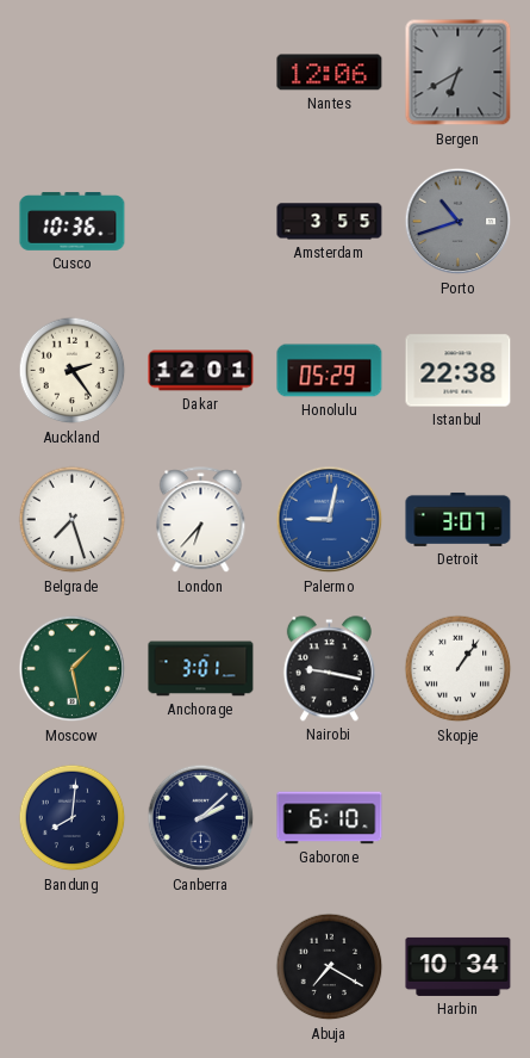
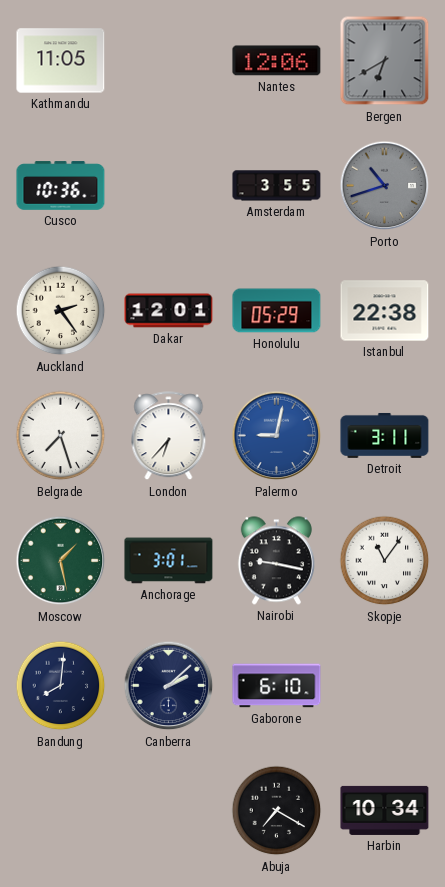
Kathmandu: none -> 11:05
Detroit: 3:07 -> 3:11
Skopje: 1:06 -> 11:06
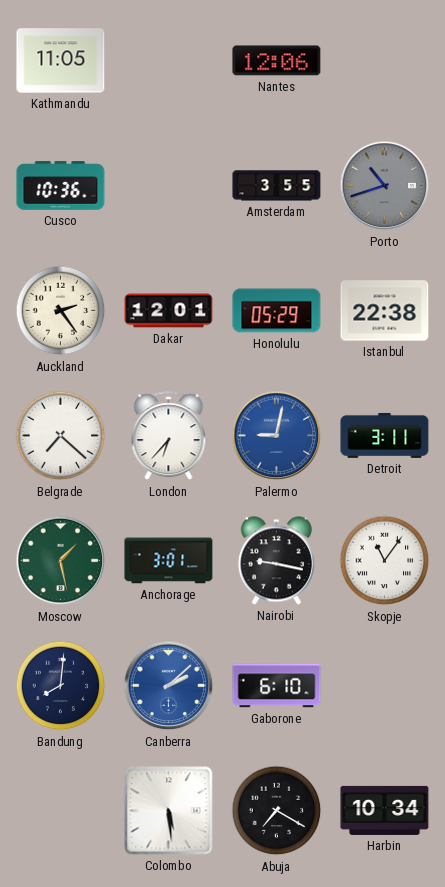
Bergen: 6:40 -> none
Belgrade: 7:27 -> 7:22
Canberra dial: navy -> blue
Colombo: none -> 5:29
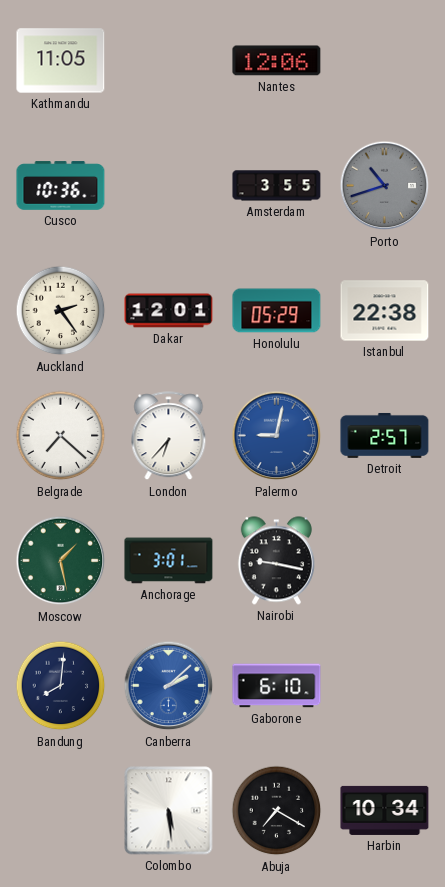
Detroit: 3:11 -> 2:57
Skopje: 11:06 -> none
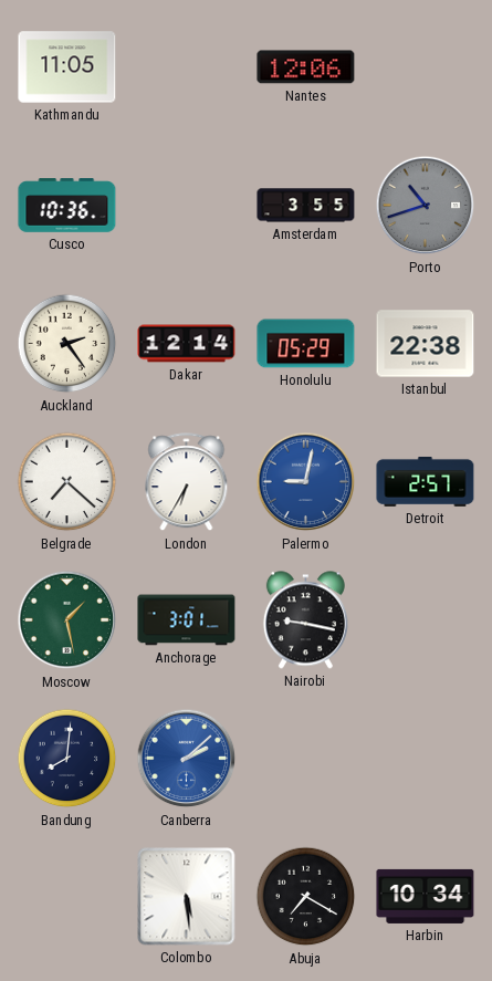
Dakar: 12:01 -> 12:14
London: 6:37 -> 6:35
Gaborone: 6:10 -> none
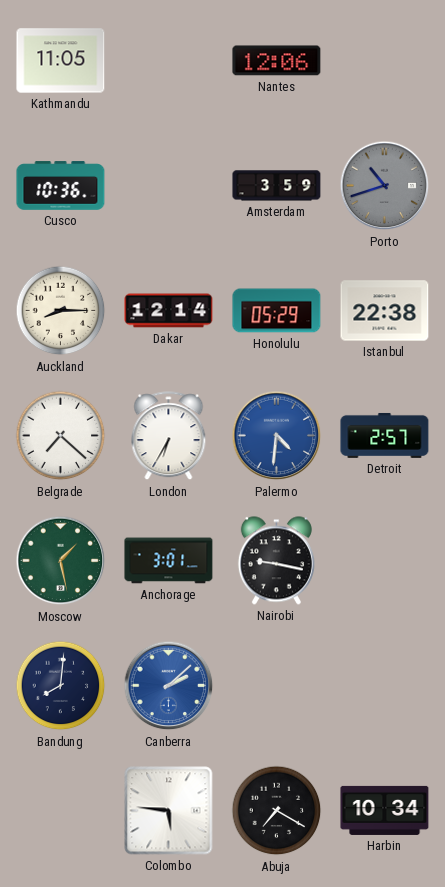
Amsterdam: 3:55 -> 3:59
Auckland: 2:24 -> 8:15
Palermo: 9:02 -> 4:31
Colombo: 5:29 -> 5:46
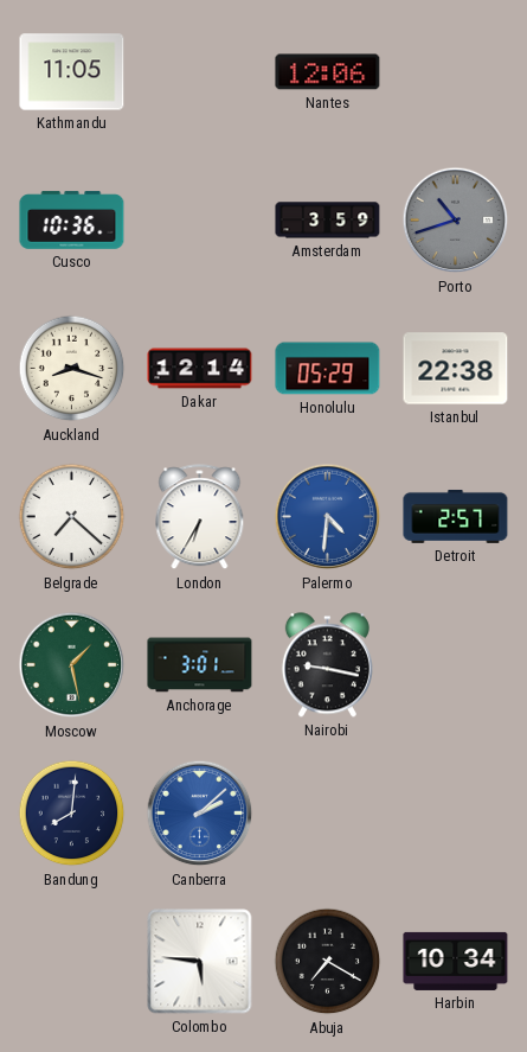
Auckland: 8:15 -> 8:18
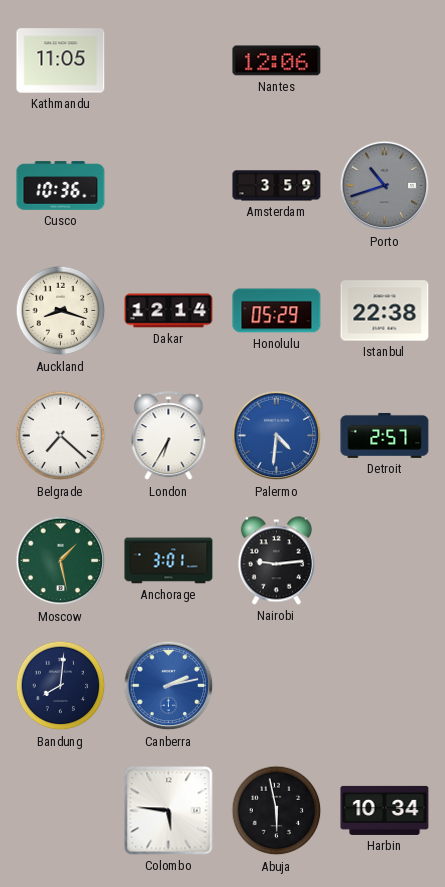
Nairobi: 9:17 -> 9:14
Canberra: 2:08 -> 2:13
Abuja: 7:20 -> 5:58
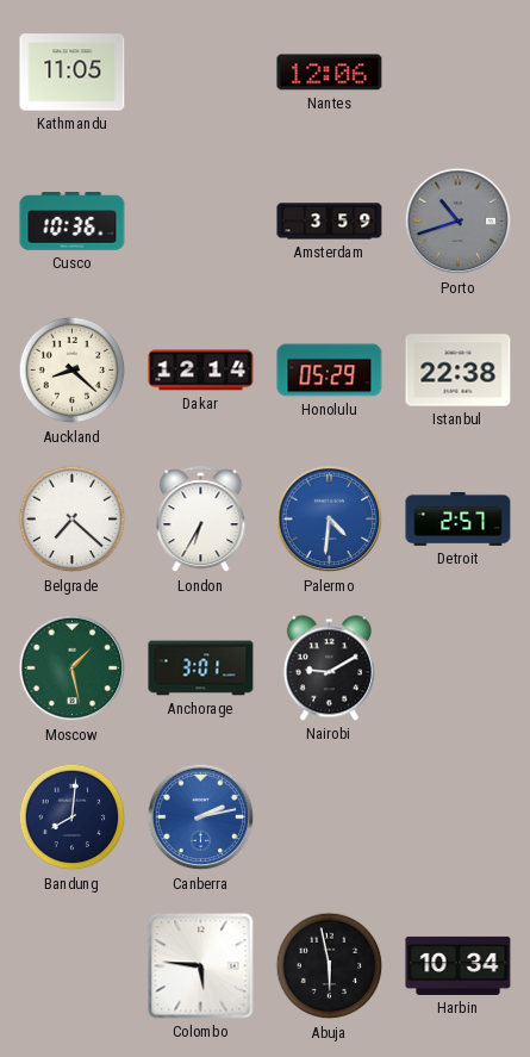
Auckland: 8:18 -> 8:22
Nairobi: 9:14 -> 9:10
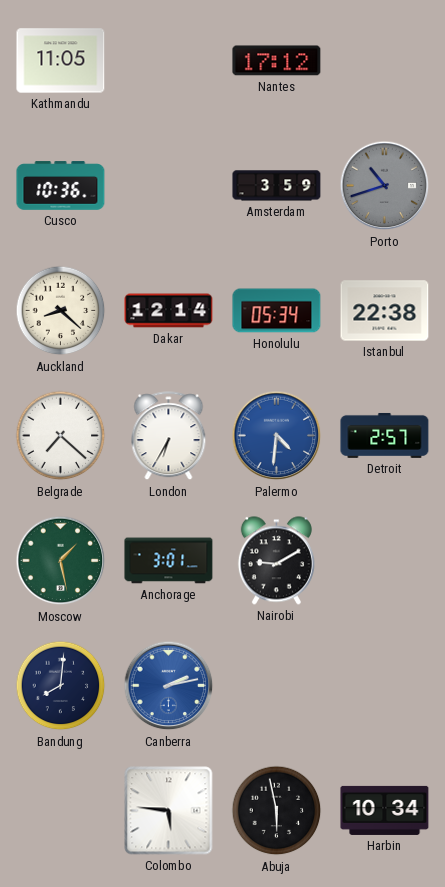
Nantes: 12:06 -> 17:12
Honolulu: 05:29 -> 05:34
